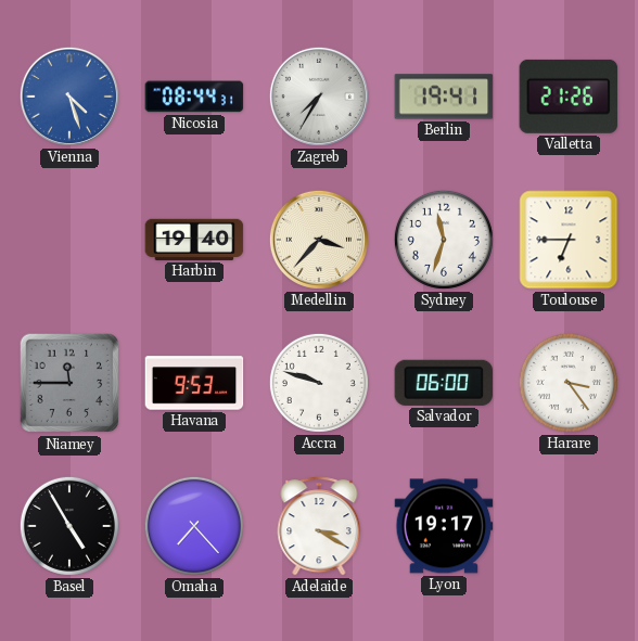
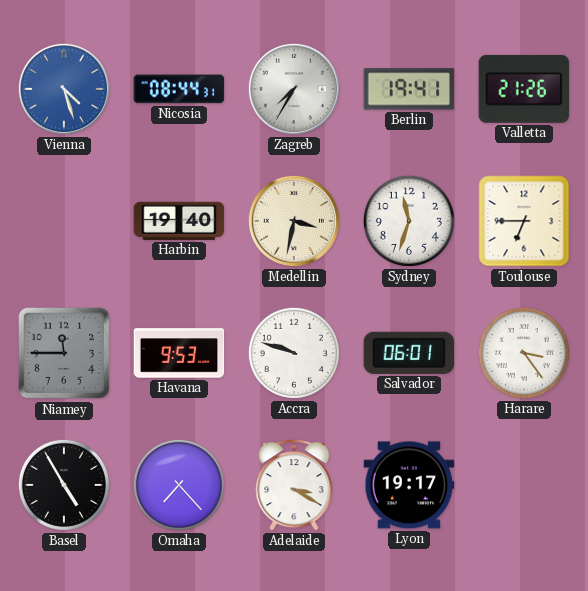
Medellin: 3:37 -> 3:32
Salvador: 06:00 -> 06:01
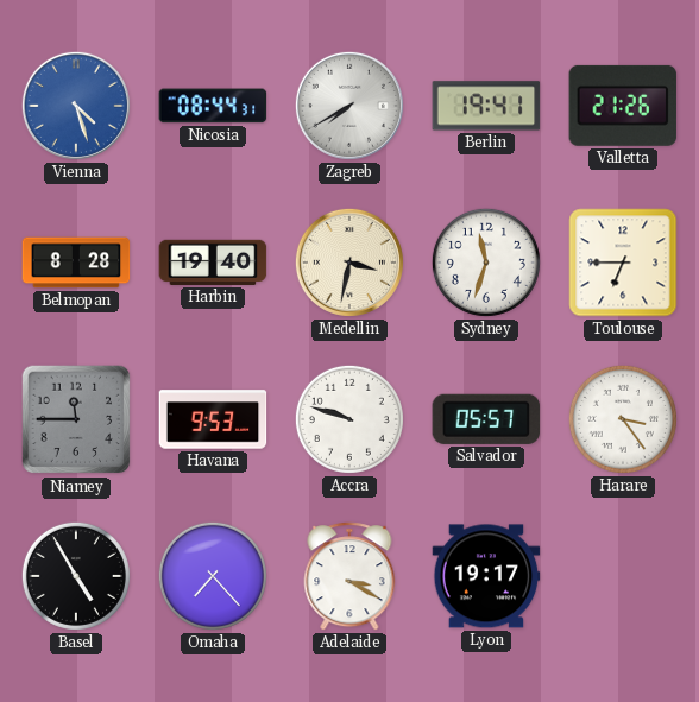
Zagreb: 7:35 -> 7:40
Belmopan: none -> 8:28
Salvador: 06:01 -> 05:57
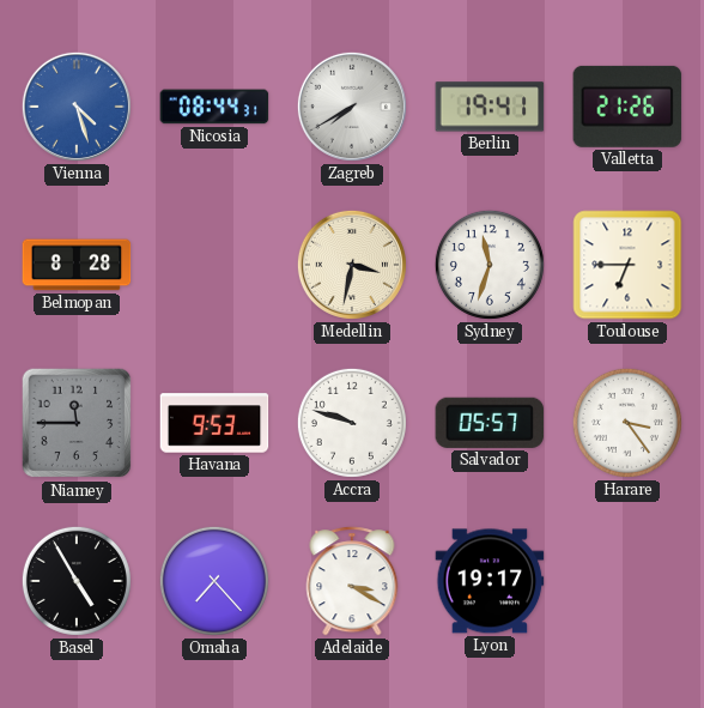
Harbin: 19:40 -> none
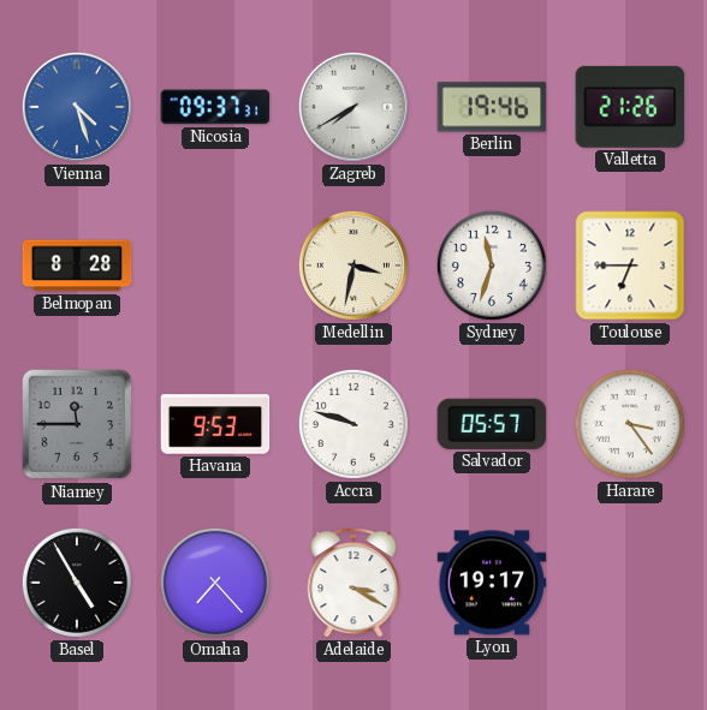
Nicosia: 08:44 -> 09:37
Berlin: 19:41 -> 19:46
